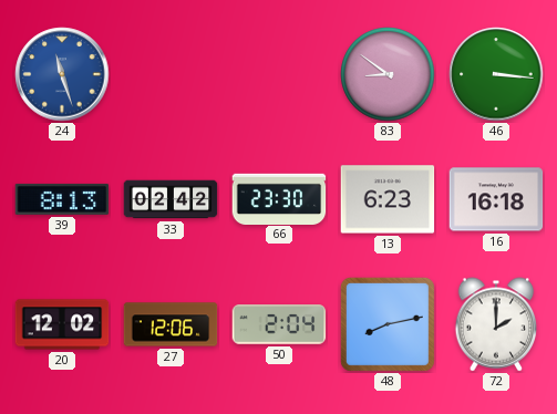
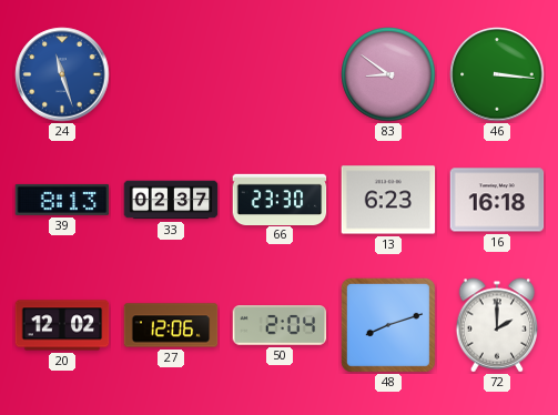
33: 02:42 -> 02:37
48: 8:13 -> 8:12
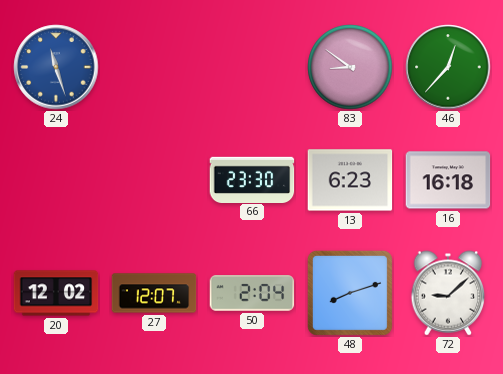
46: 3:16 -> 12:37
39: 8:13 -> none
33: 02:37 -> none
27: 12:06 -> 12:07
72: 2:00 -> 9:08
